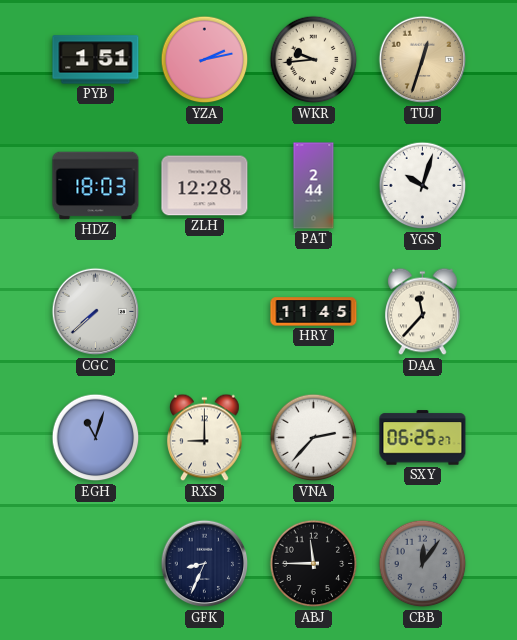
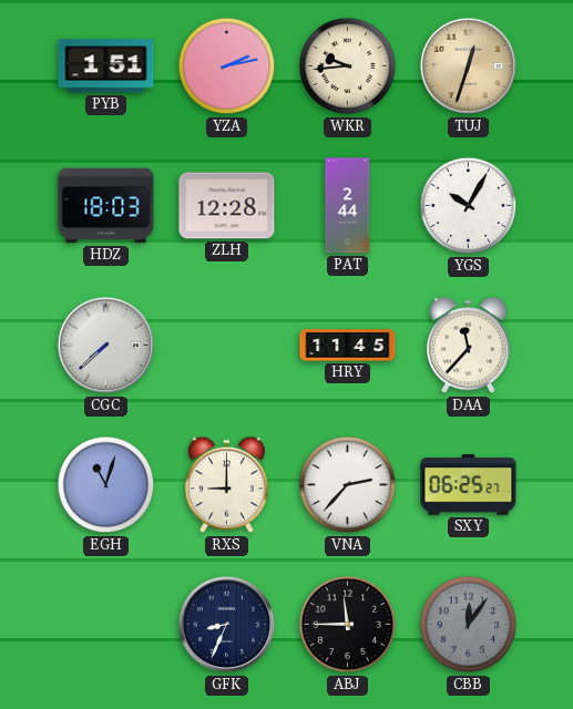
YGS: 10:03 -> 10:05
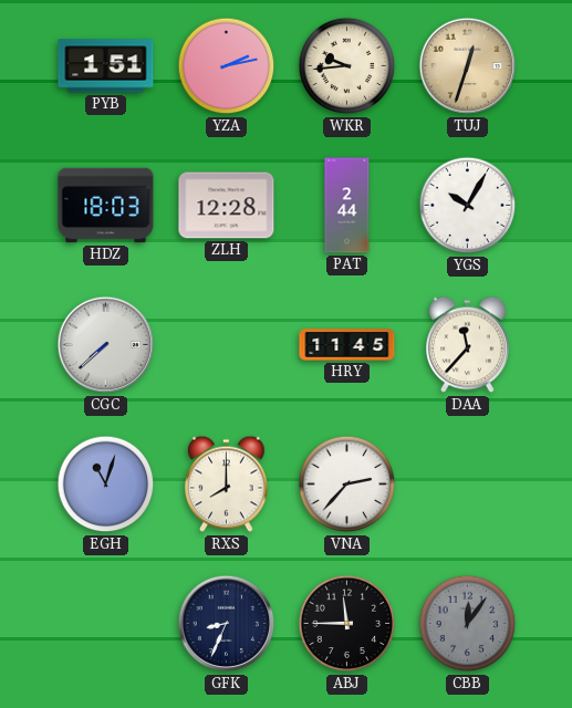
RXS: 9:00 -> 8:00
SXY: 06:25 -> none
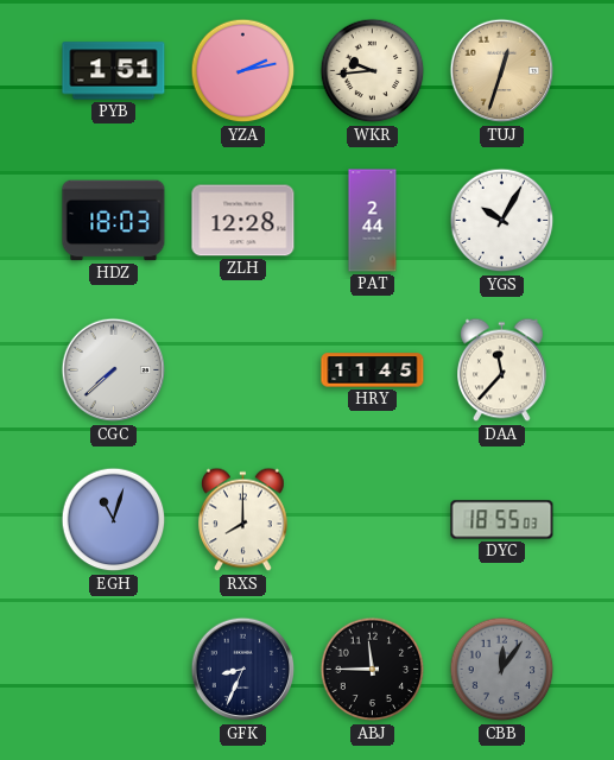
VNA: 2:37 -> none
DYC: none -> 18:55
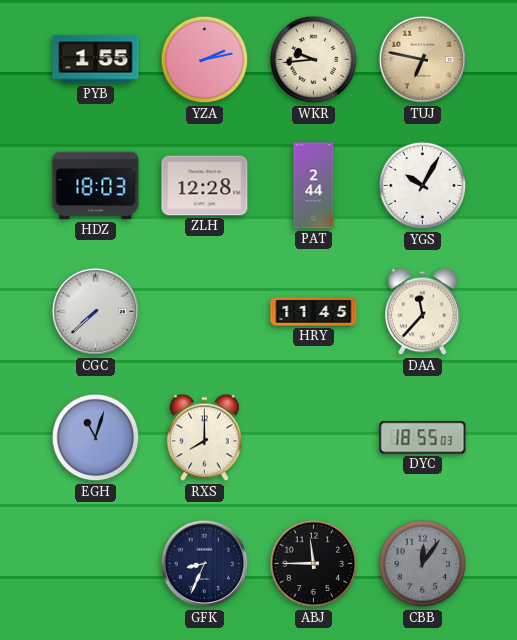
PYB: 1:51 -> 1:55
TUJ: 12:33 -> 6:47
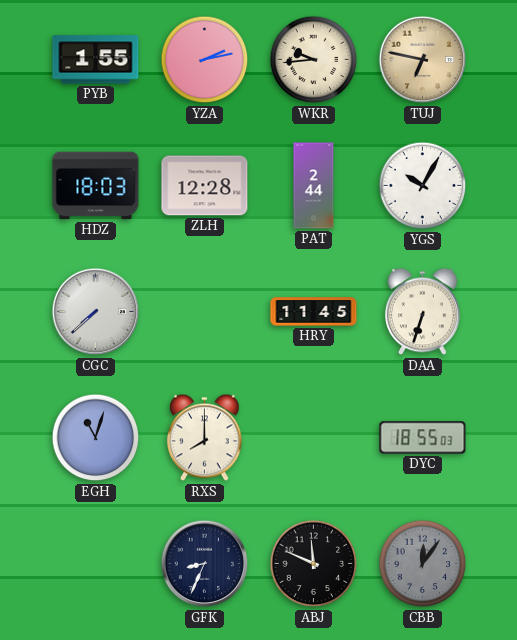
DAA: 11:37 -> 6:33
ABJ: 11:45 -> 11:49
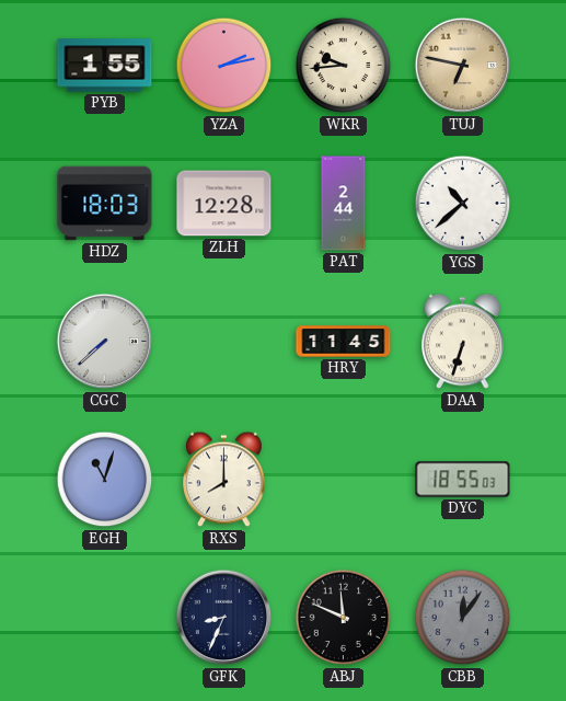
YGS: 10:05 -> 10:38
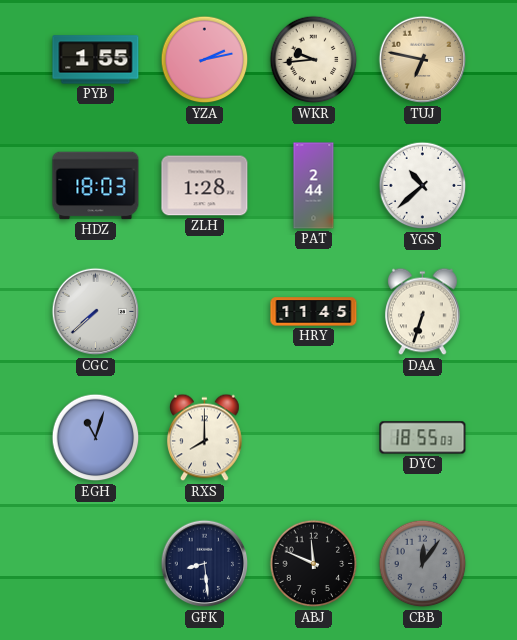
ZLH: 12:28 -> 1:28
GFK: 8:34 -> 8:29
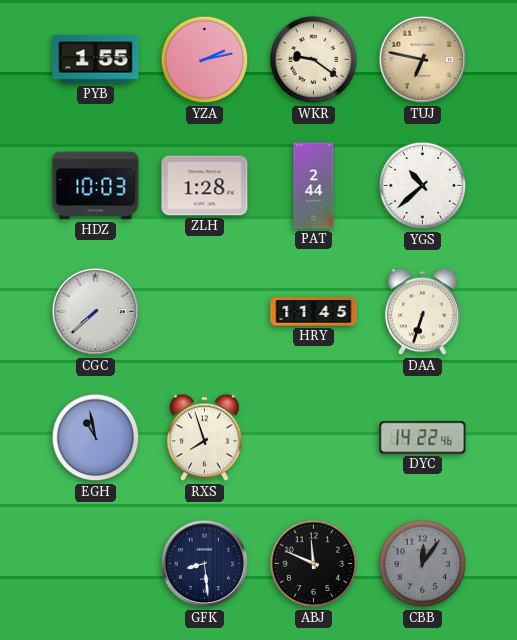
WKR: 9:44 -> 9:21
HDZ: 18:03 -> 10:03
EGH: 11:03 -> 10:58
RXS: 8:00 -> 7:57
DYC: 18:55 -> 14:22
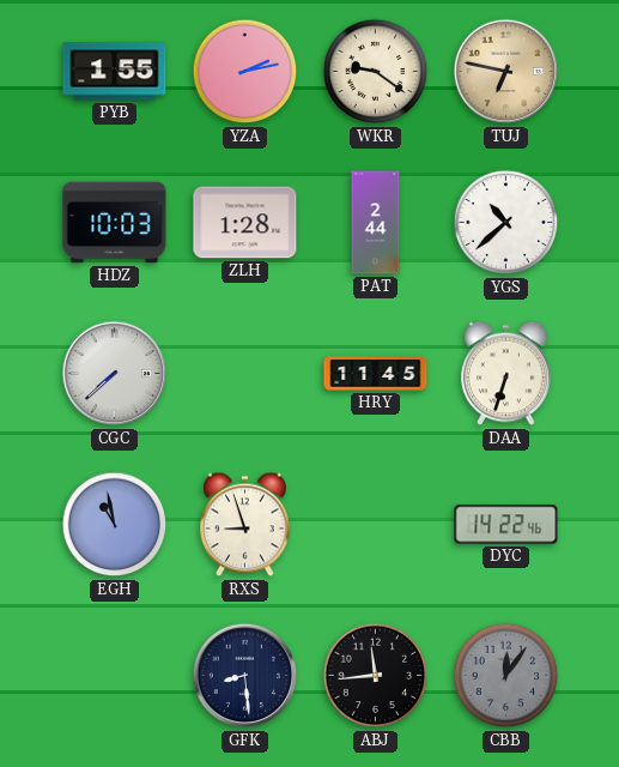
RXS: 7:57 -> 8:57
ABJ: 11:49 -> 11:44
